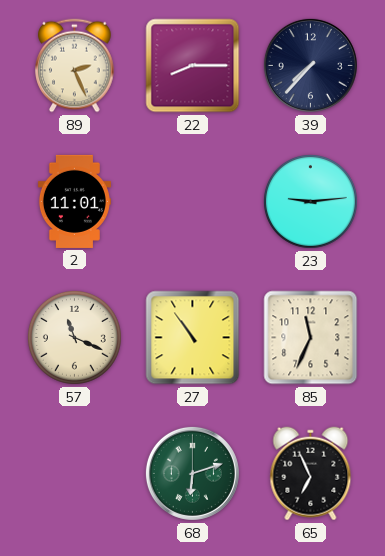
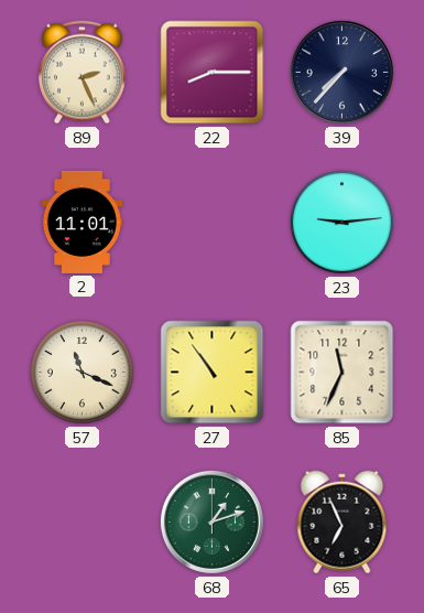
68: 6:12 -> 1:12
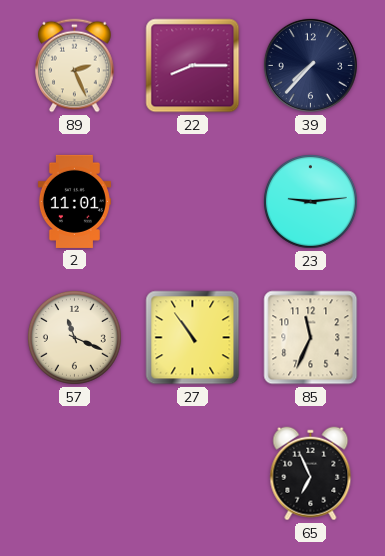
68: 1:12 -> none
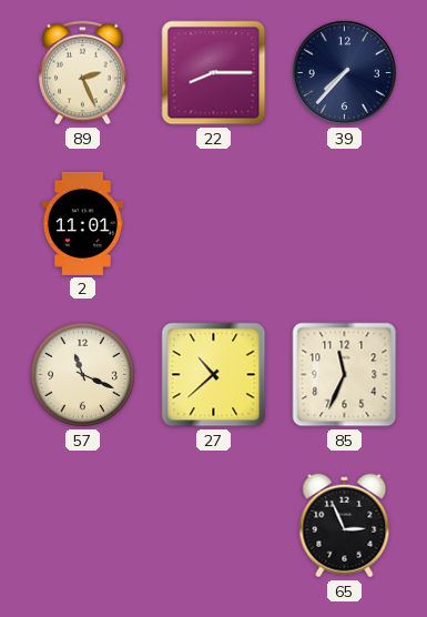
23: 9:14 -> none
27: 10:54 -> 10:38
65: 6:56 -> 2:56
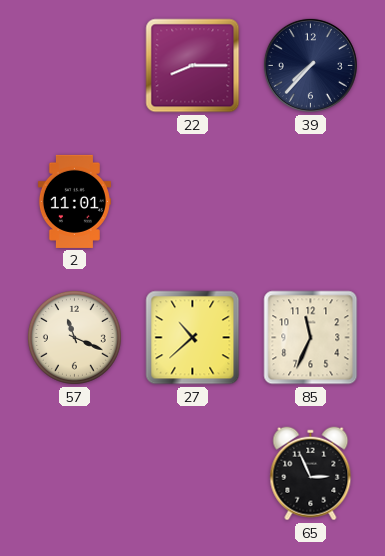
89: 2:26 -> none
